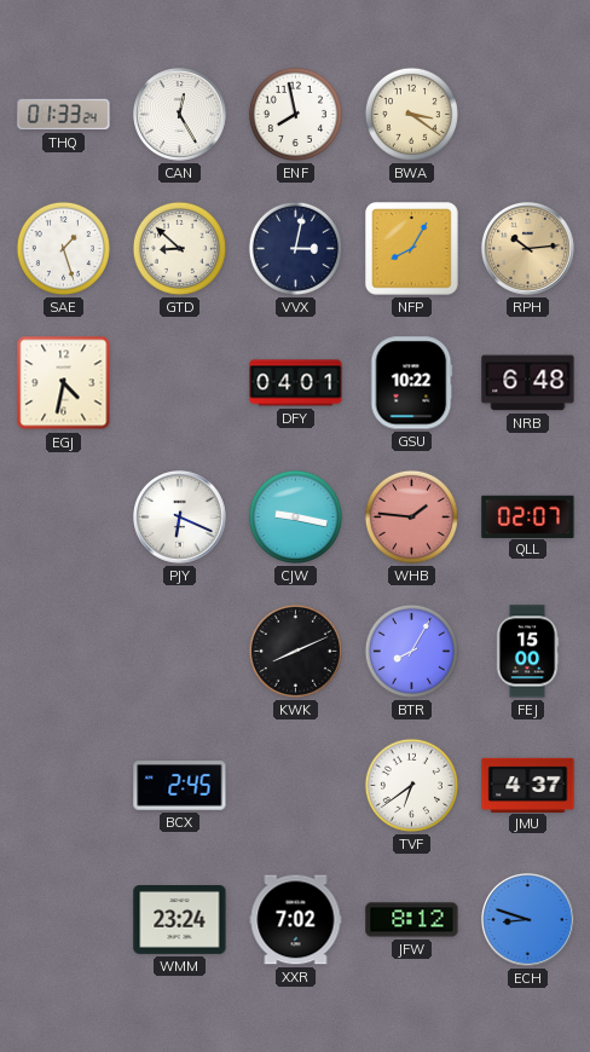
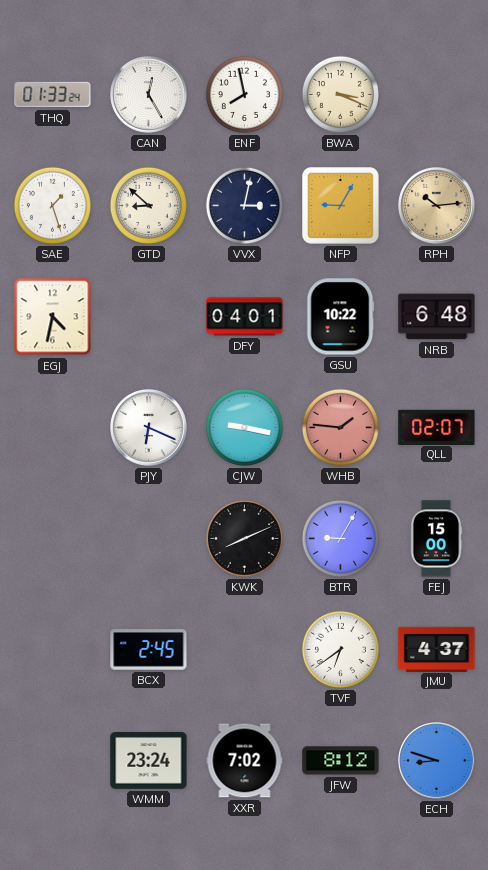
BWA: 3:21 -> 3:19
NFP: 8:05 -> 9:05
BTR: 8:05 -> 9:05
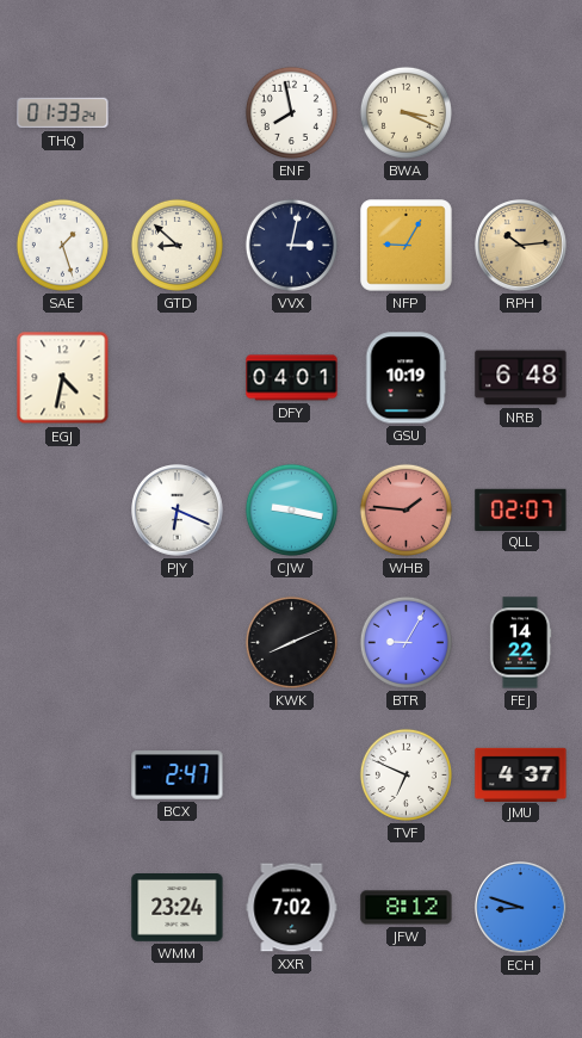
CAN: 12:25 -> none
GSU: 10:22 -> 10:19
FEJ: 15:00 -> 14:22
BCX: 2:45 -> 2:47
TVF: 6:39 -> 6:49
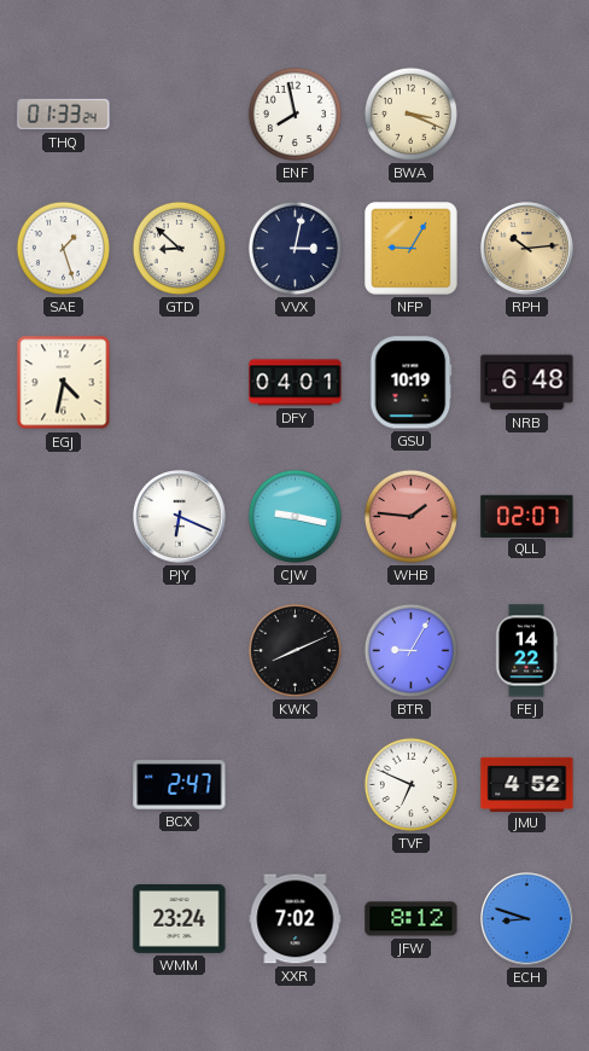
JMU: 4:37 -> 4:52
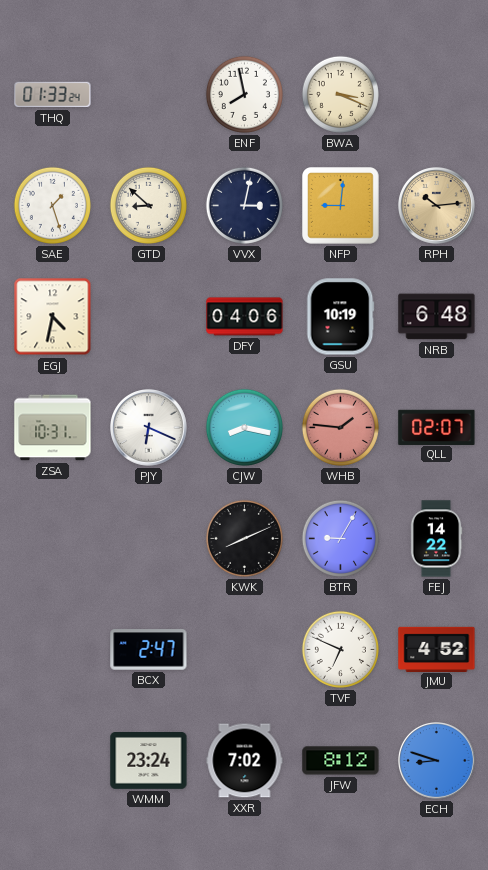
NFP: 9:05 -> 9:01
DFY: 04:01 -> 04:06
ZSA: none -> 10:31
CJW: 9:17 -> 8:17
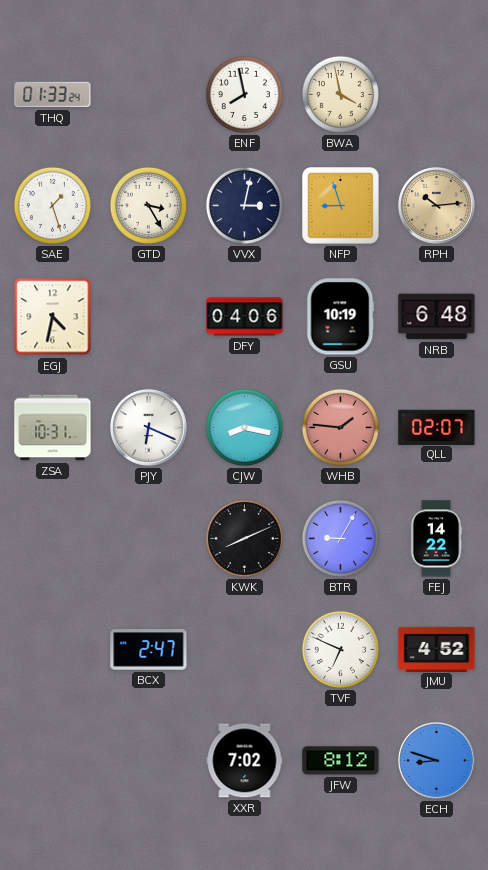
BWA: 3:19 -> 3:58
GTD: 8:52 -> 3:25
NFP: 9:01 -> 8:57
WMM: 23:24 -> none
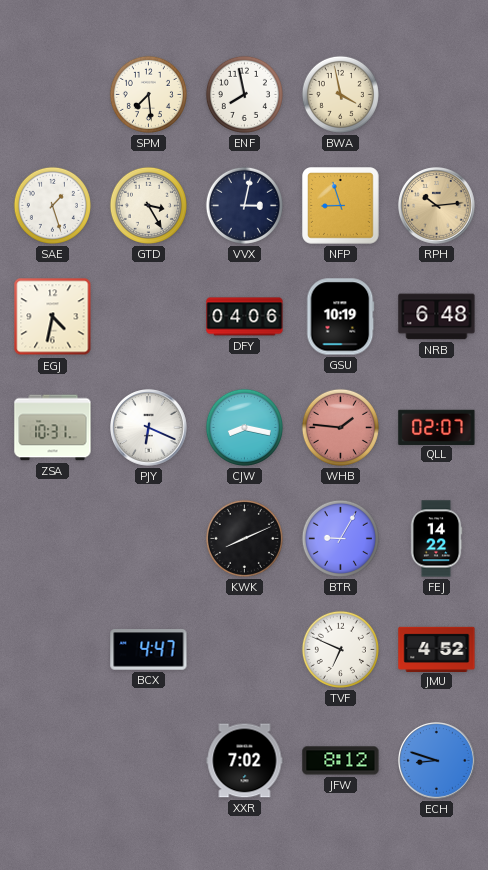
THQ: 01:33 -> none
SPM: none -> 7:29
BCX: 2:47 -> 4:47
